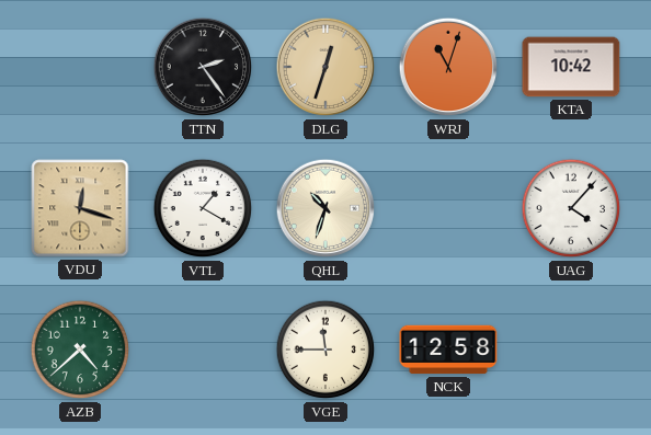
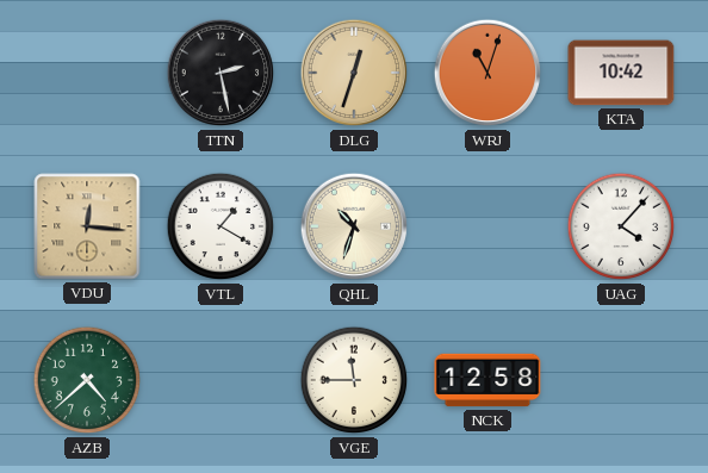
TTN: 2:24 -> 2:28
VDU: 12:18 -> 12:16
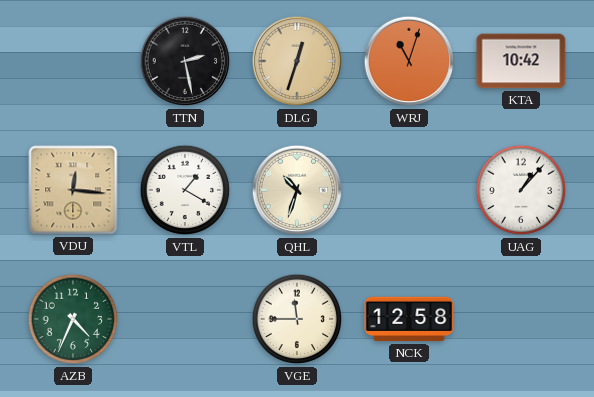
UAG: 4:07 -> 1:07
AZB: 4:38 -> 4:34
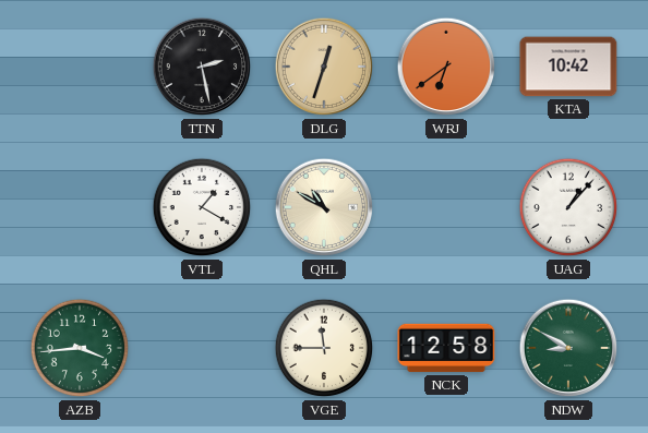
WRJ: 11:03 -> 6:39
VDU: 12:16 -> none
QHL: 10:33 -> 10:50
AZB: 4:34 -> 3:44
NDW: none -> 8:50
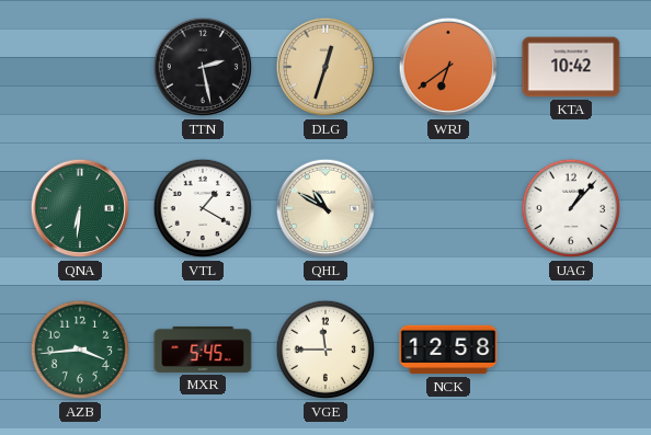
QNA: none -> 6:31
MXR: none -> 5:45
NDW: 8:50 -> none
